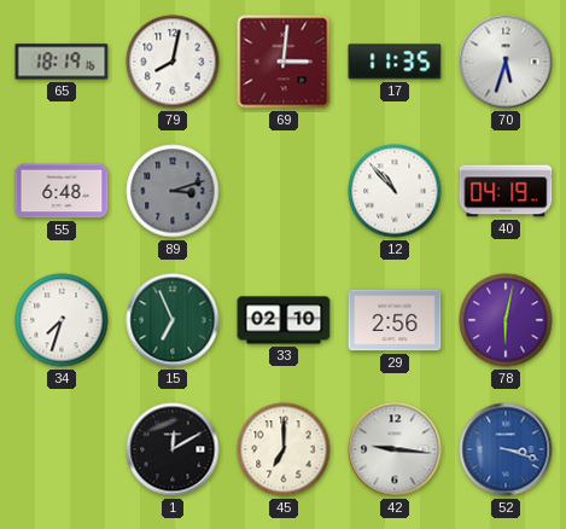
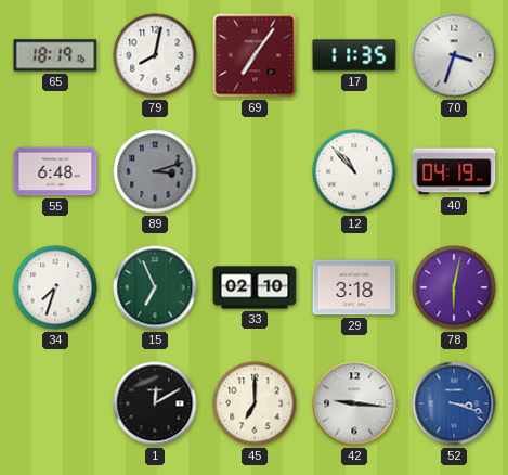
69: 3:01 -> 7:06
70: 5:33 -> 3:33
29: 2:56 -> 3:18
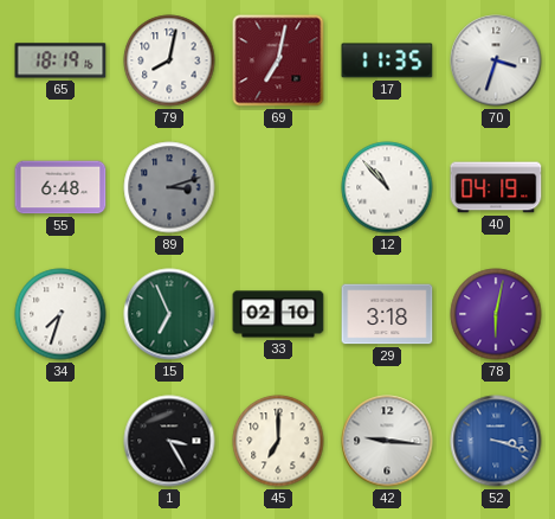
69: 7:06 -> 7:02
1: 12:10 -> 3:25
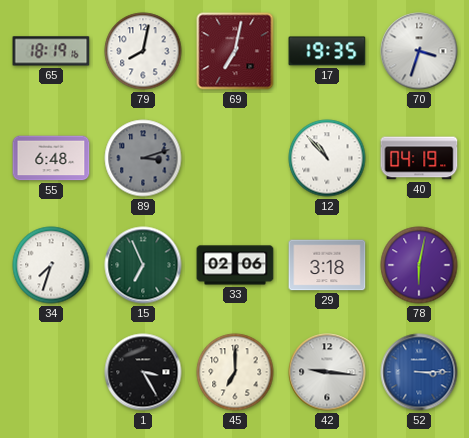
17: 11:35 -> 19:35
33: 02:10 -> 02:06
52: 3:18 -> 3:15
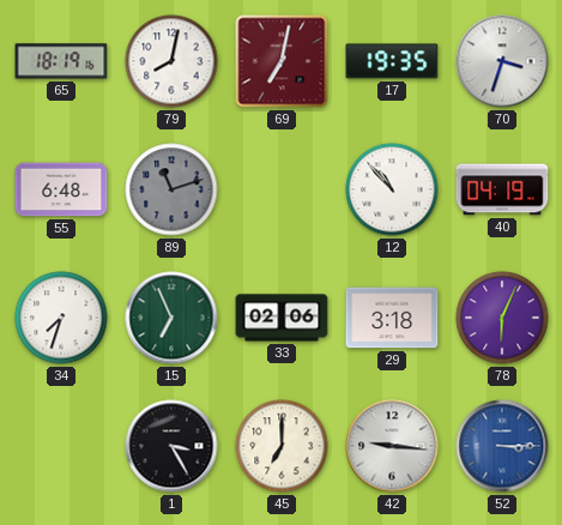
89: 3:12 -> 11:12
78: 6:02 -> 6:04
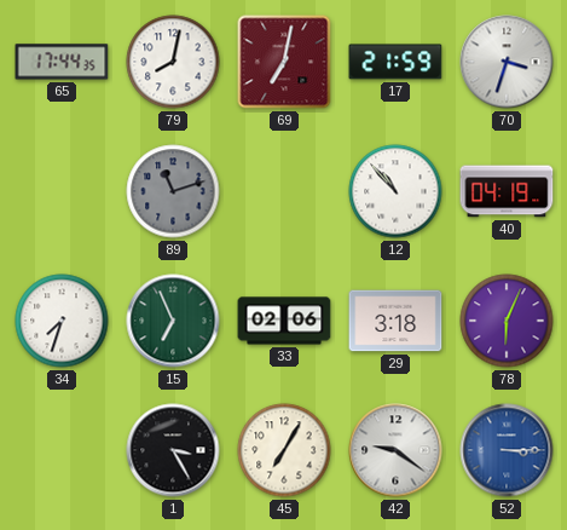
65: 18:19 -> 17:44
17: 19:35 -> 21:59
55: 6:48 -> none
45: 7:00 -> 7:05
42: 9:16 -> 9:21
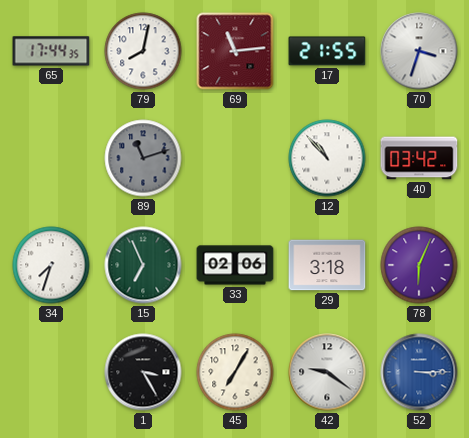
69: 7:02 -> 11:14
17: 21:59 -> 21:55
40: 04:19 -> 03:42
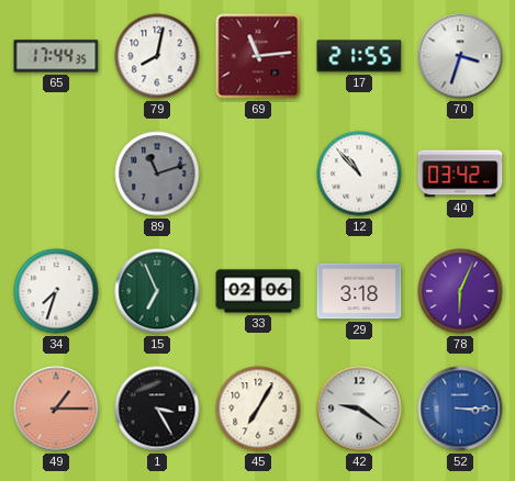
49: none -> 1:15
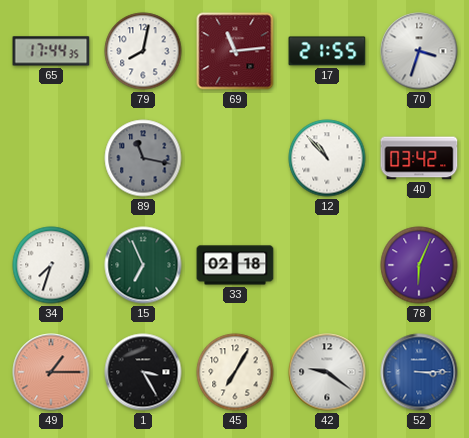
89: 11:12 -> 11:17
33: 02:06 -> 02:18
29: 3:18 -> none
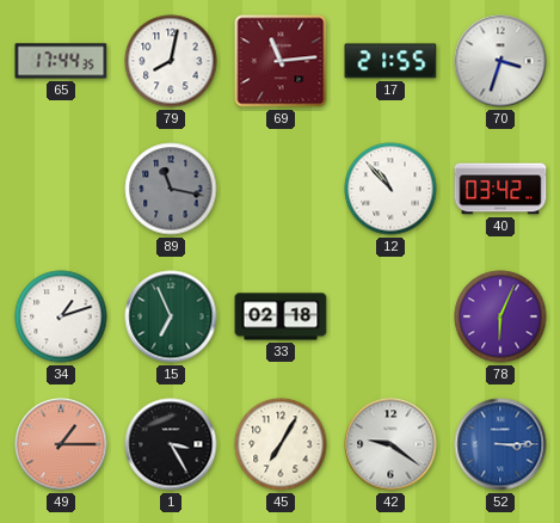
34: 7:33 -> 1:12
